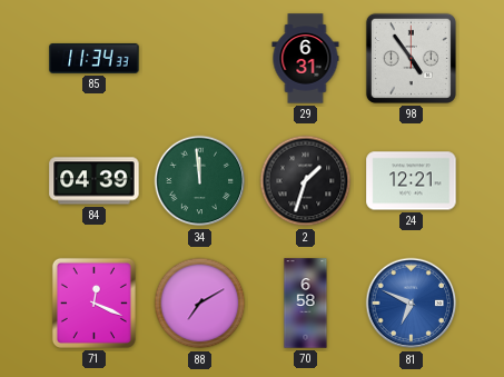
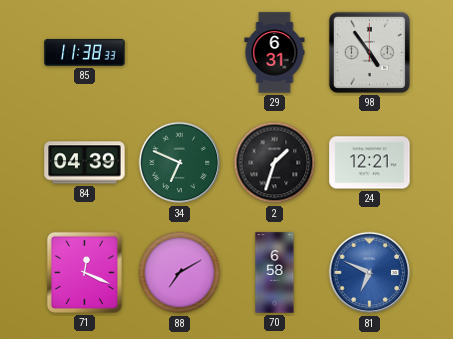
85: 11:34 -> 11:38
34: 11:59 -> 6:49
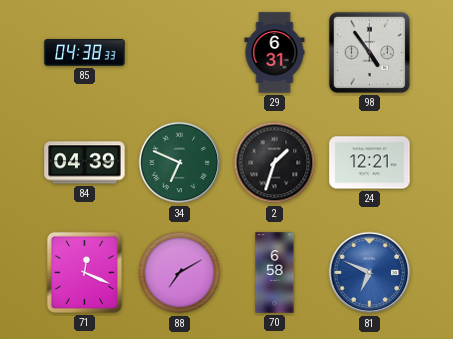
85: 11:38 -> 04:38
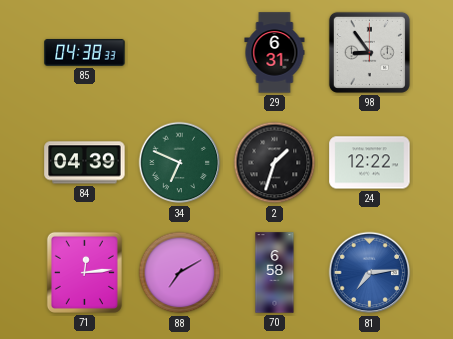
98: 4:54 -> 8:54
24: 12:21 -> 12:22
71: 12:19 -> 12:14
81: 6:49 -> 7:14
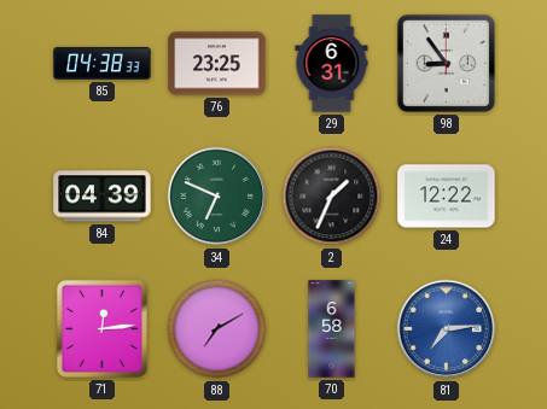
76: none -> 23:25
2: 1:33 -> 1:34
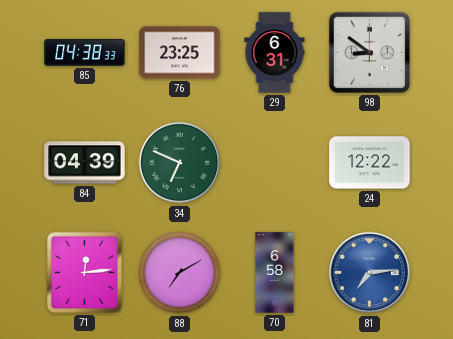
98: 8:54 -> 8:51
2: 1:34 -> none
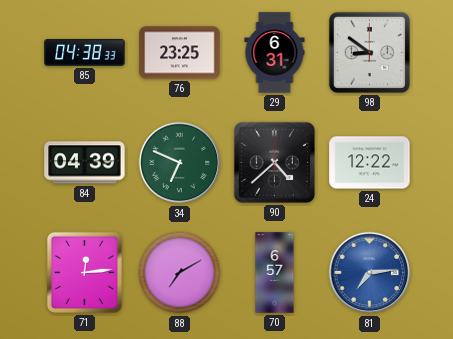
90: none -> 4:38
70: 6:58 -> 6:57
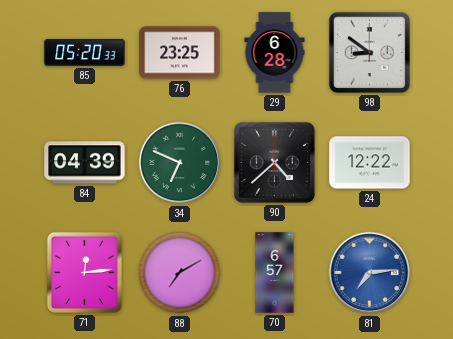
85: 04:38 -> 05:20
29: 6:31 -> 6:28
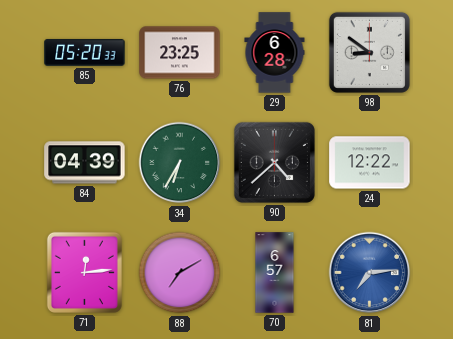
34: 6:49 -> 6:35
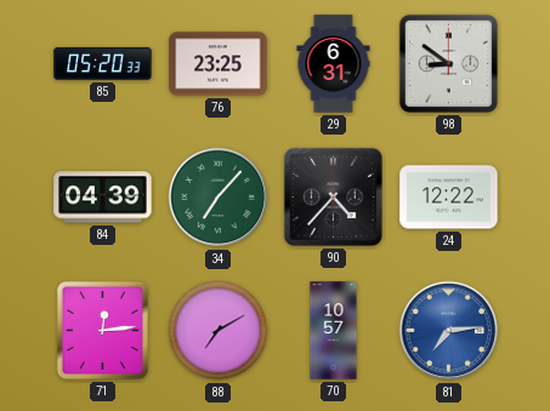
29: 6:28 -> 6:31
34: 6:35 -> 7:07
90: 4:38 -> 4:37
70: 6:57 -> 10:57
